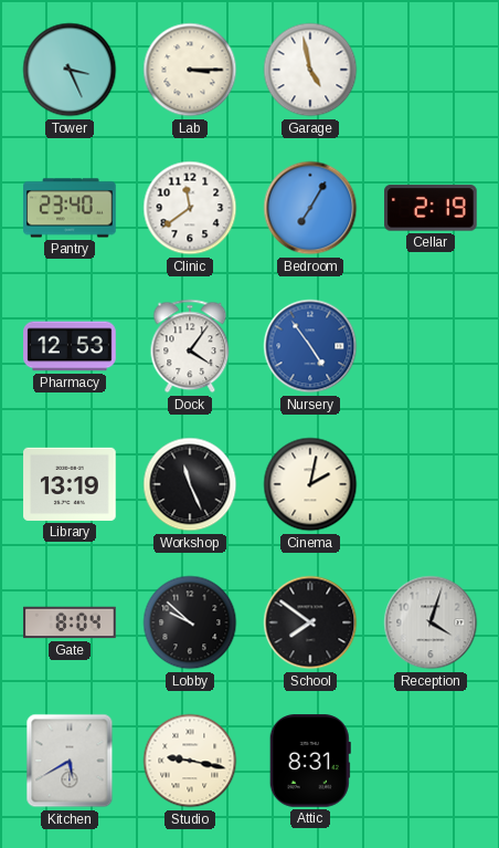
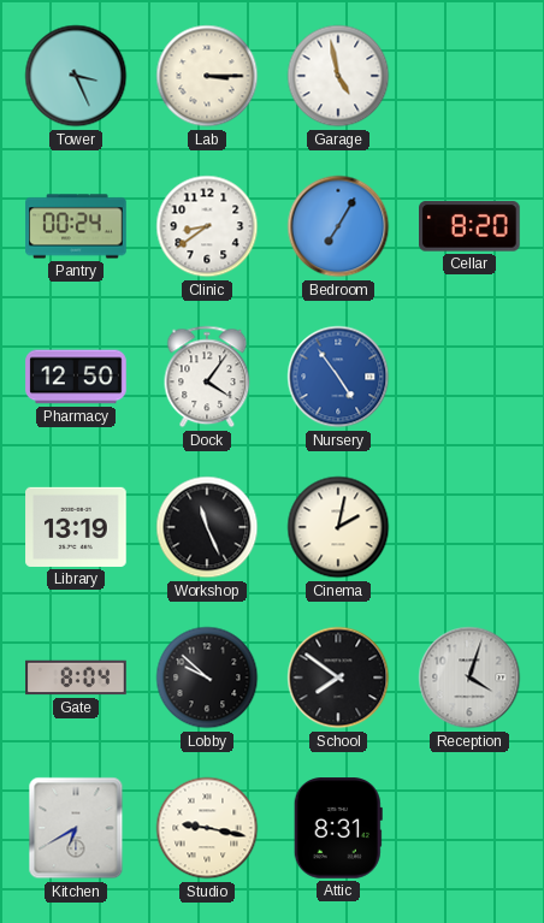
Pantry: 23:40 -> 00:24
Clinic: 11:39 -> 8:39
Cellar: 2:19 -> 8:20
Pharmacy: 12:53 -> 12:50
Kitchen: 5:40 -> 6:40
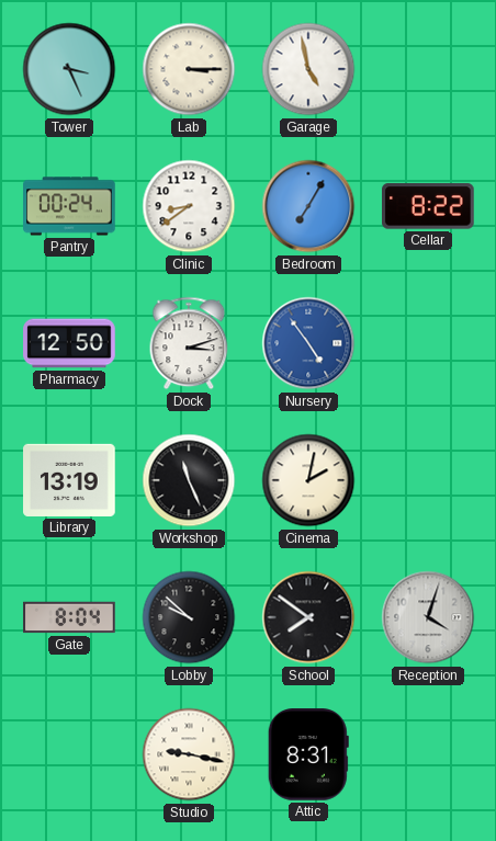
Cellar: 8:20 -> 8:22
Dock: 4:06 -> 3:12
Kitchen: 6:40 -> none
